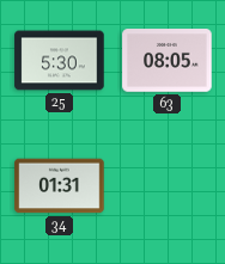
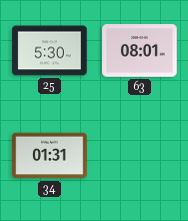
63: 08:05 -> 08:01
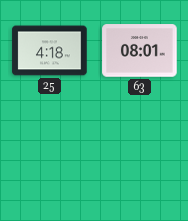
25: 5:30 -> 4:18
34: 01:31 -> none
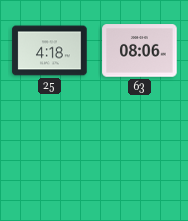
63: 08:01 -> 08:06
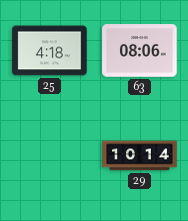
29: none -> 10:14
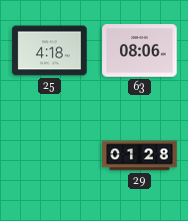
29: 10:14 -> 01:28
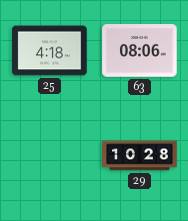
29: 01:28 -> 10:28
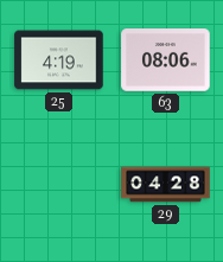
25: 4:18 -> 4:19
29: 10:28 -> 04:28
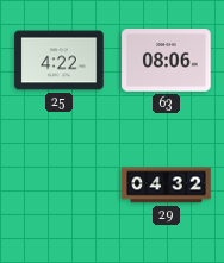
25: 4:19 -> 4:22
29: 04:28 -> 04:32
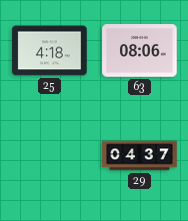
25: 4:22 -> 4:18
29: 04:32 -> 04:37
